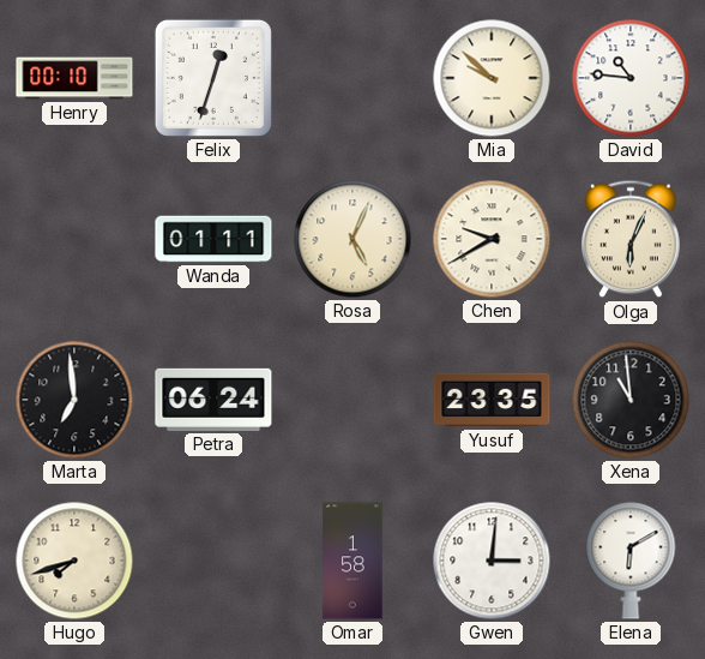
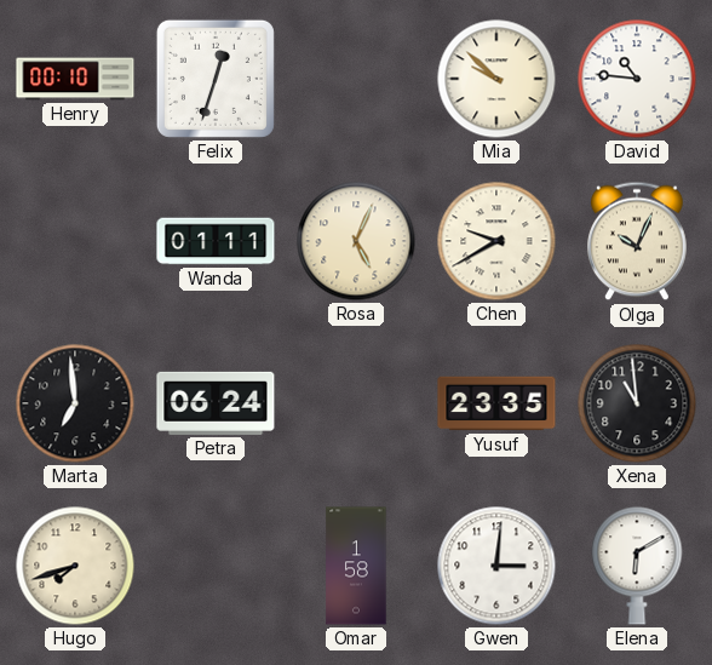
Olga: 6:04 -> 10:04
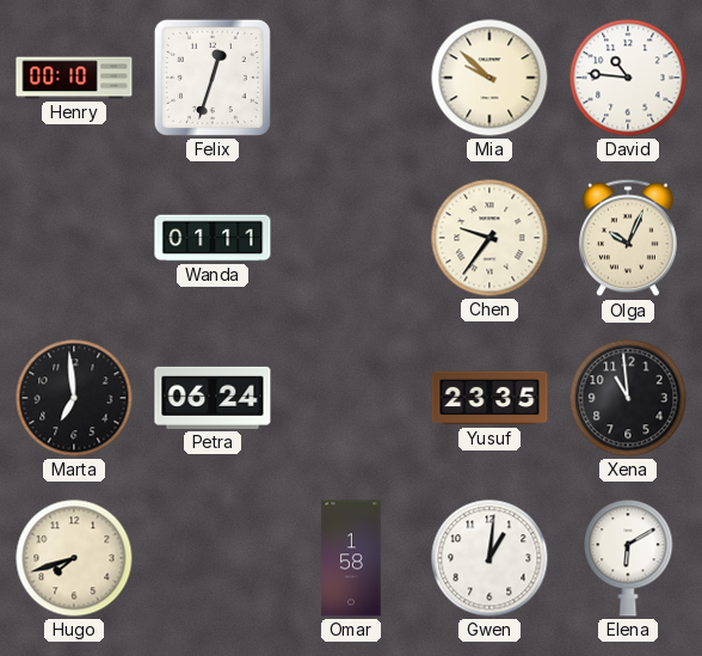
Rosa: 5:04 -> none
Chen: 9:40 -> 9:36
Gwen: 3:01 -> 1:01
